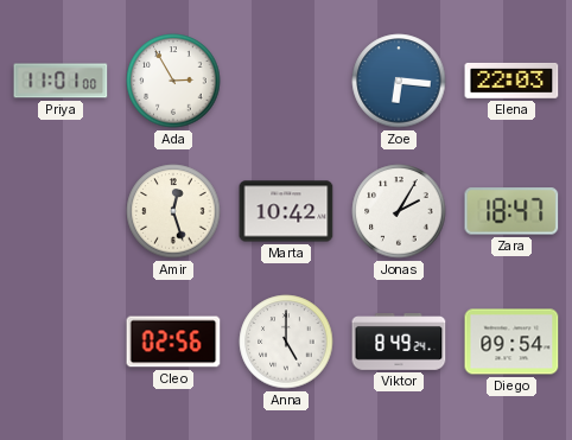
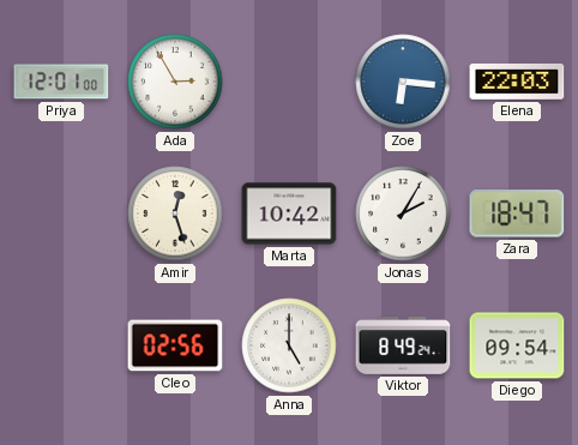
Priya: 11:01 -> 12:01
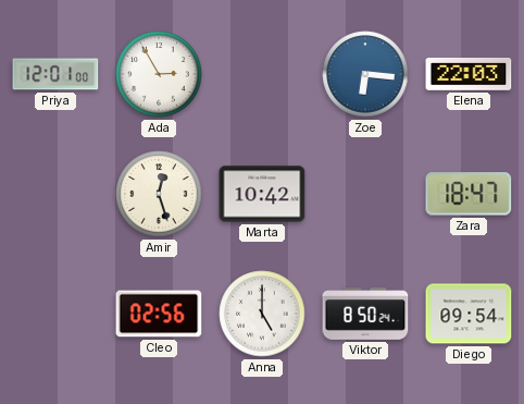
Jonas: 2:05 -> none
Viktor: 8:49 -> 8:50
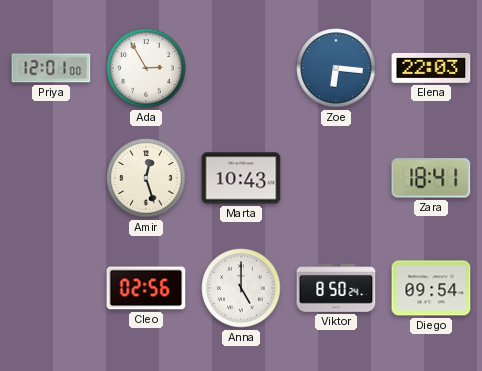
Marta: 10:42 -> 10:43
Zara: 18:47 -> 18:41
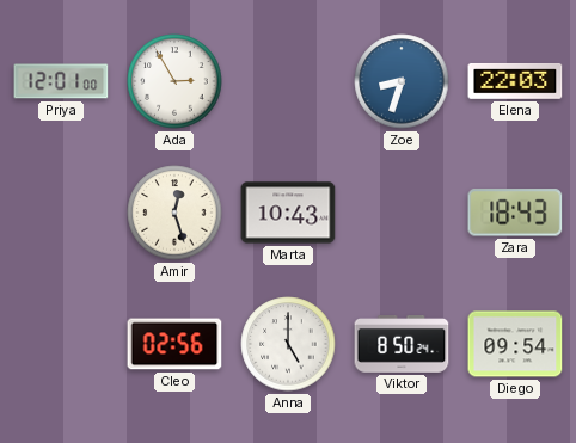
Zoe: 6:16 -> 8:33
Zara: 18:41 -> 18:43
